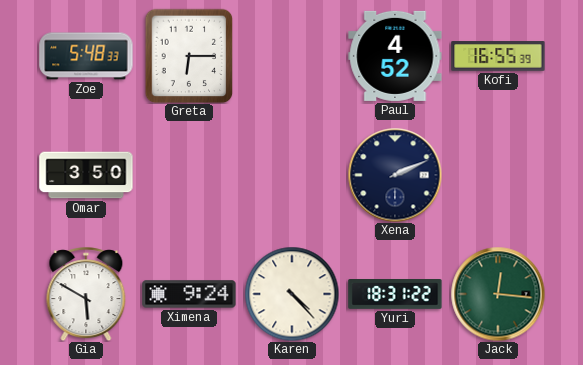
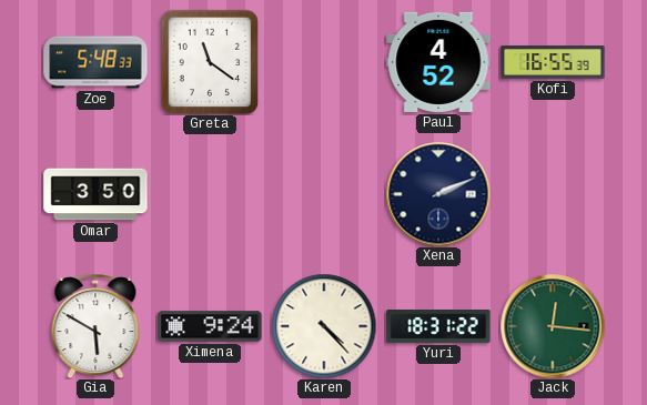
Greta: 6:15 -> 11:21
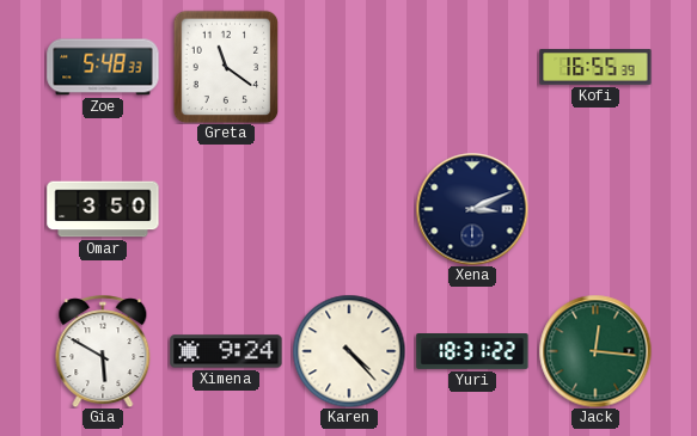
Paul: 4:52 -> none
Xena: 2:11 -> 3:11
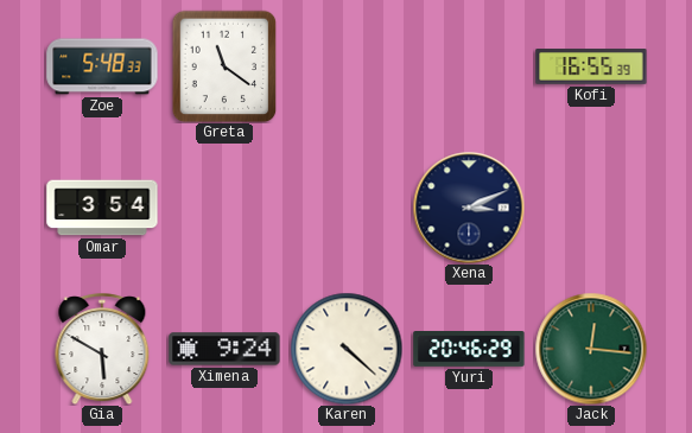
Omar: 3:50 -> 3:54
Karen: 4:23 -> 4:22
Yuri: 18:31 -> 20:46
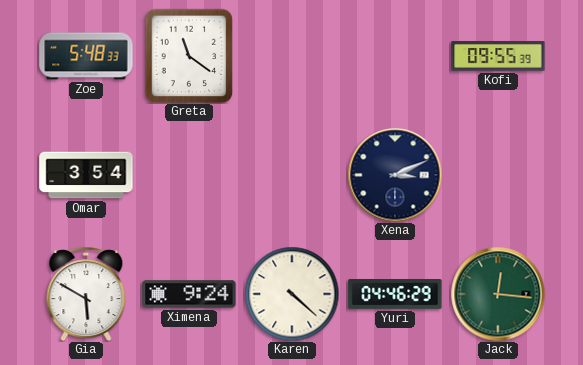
Kofi: 16:55 -> 09:55
Yuri: 20:46 -> 04:46
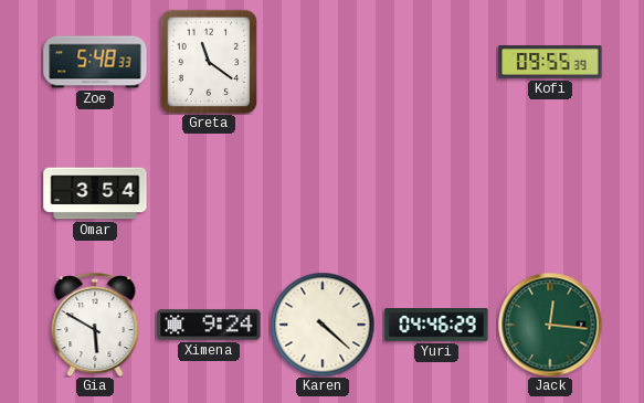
Xena: 3:11 -> none
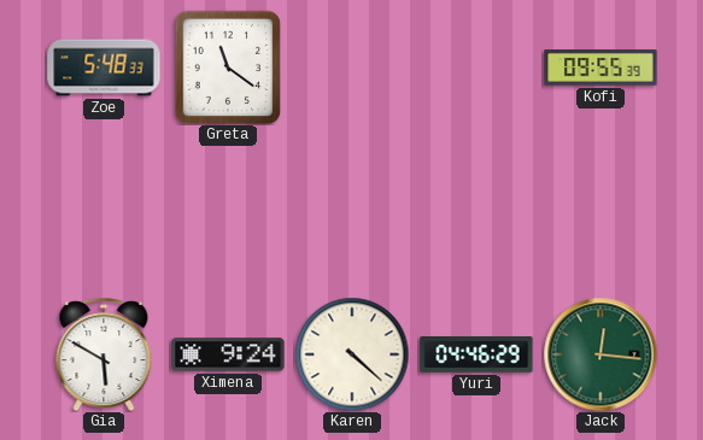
Omar: 3:54 -> none
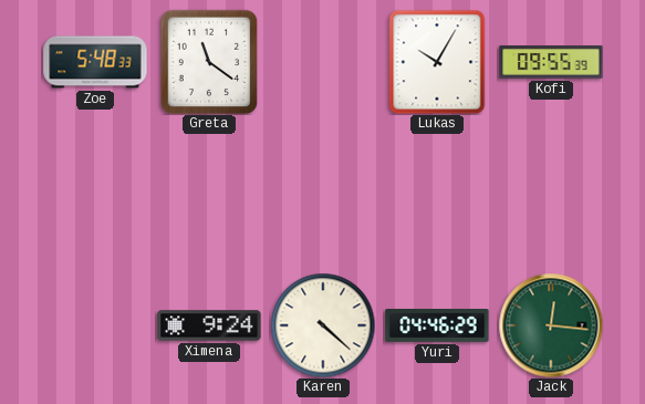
Lukas: none -> 10:05
Gia: 5:50 -> none
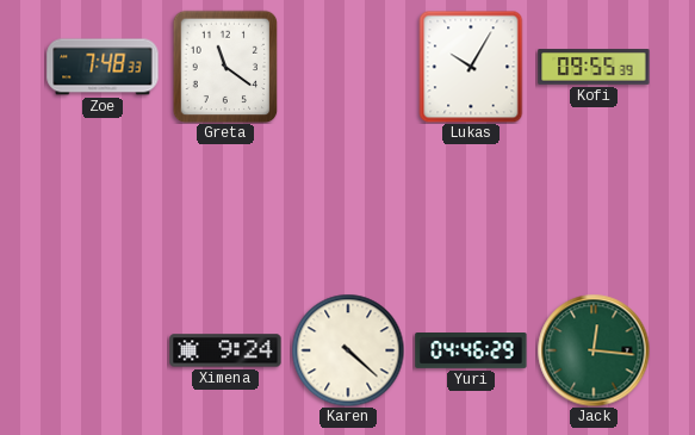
Zoe: 5:48 -> 7:48
